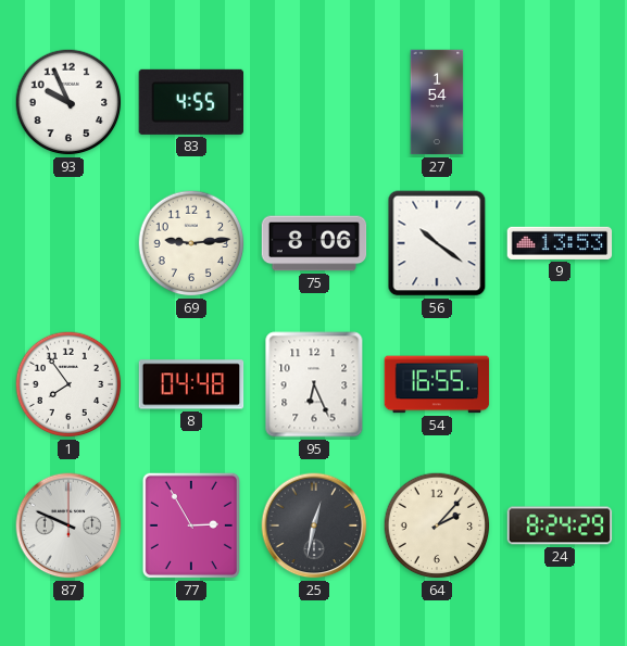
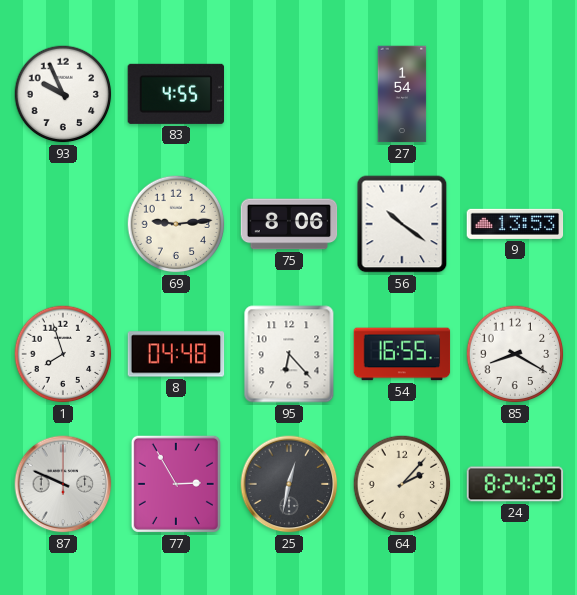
1: 7:54 -> 7:57
95: 6:26 -> 6:23
85: none -> 8:20
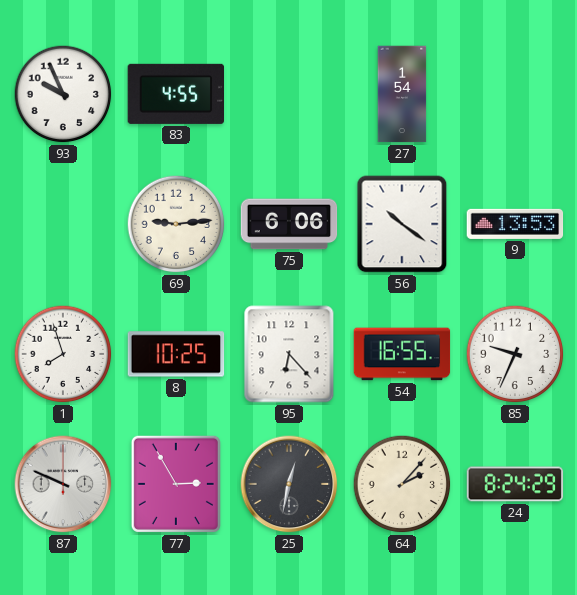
75: 8:06 -> 6:06
8: 04:48 -> 10:25
85: 8:20 -> 9:34
